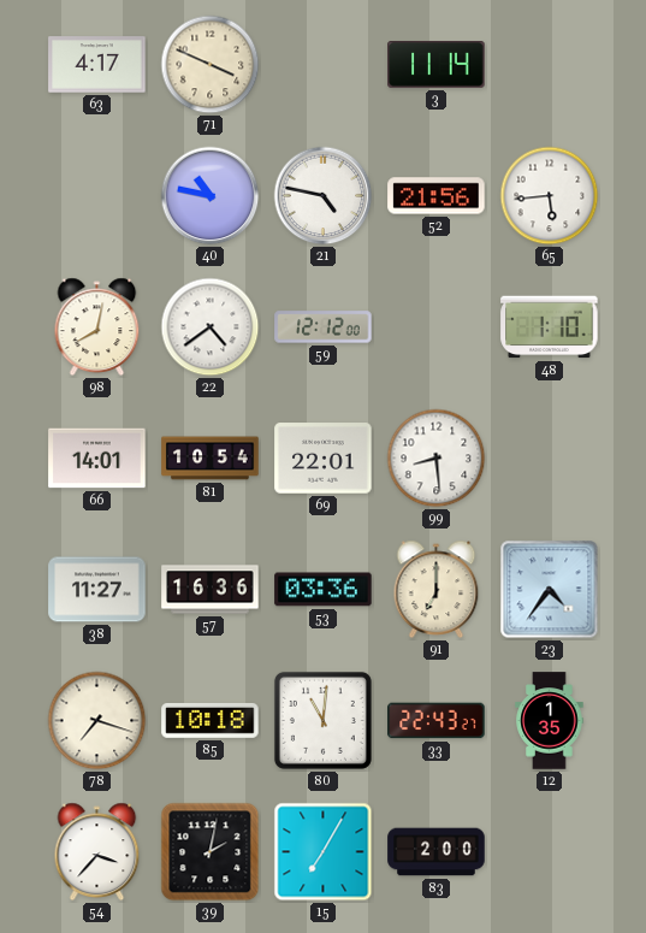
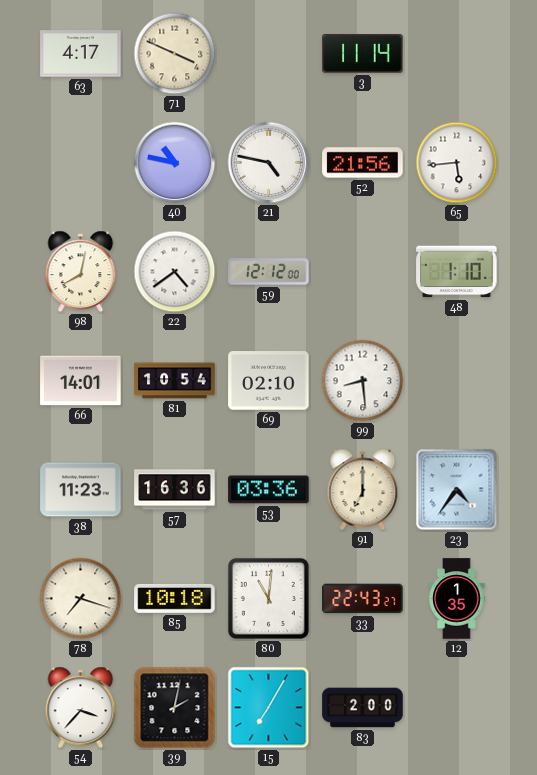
69: 22:01 -> 02:10
38: 11:27 -> 11:23
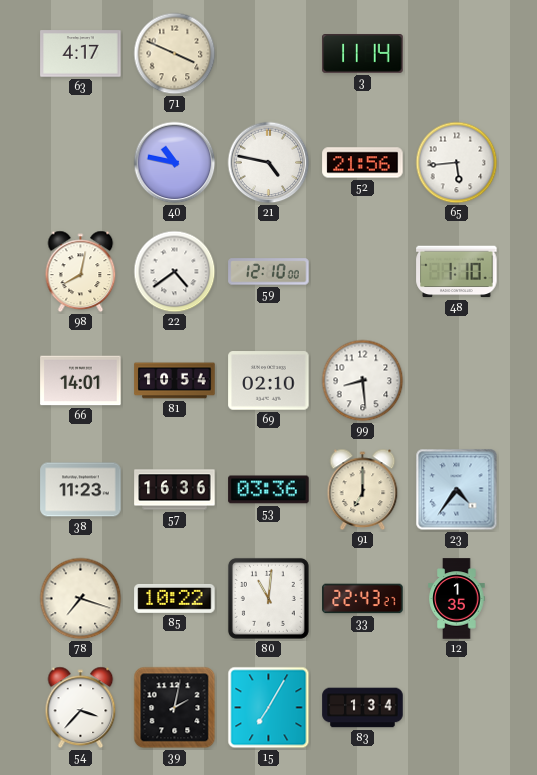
59: 12:12 -> 12:10
85: 10:18 -> 10:22
83: 2:00 -> 1:34
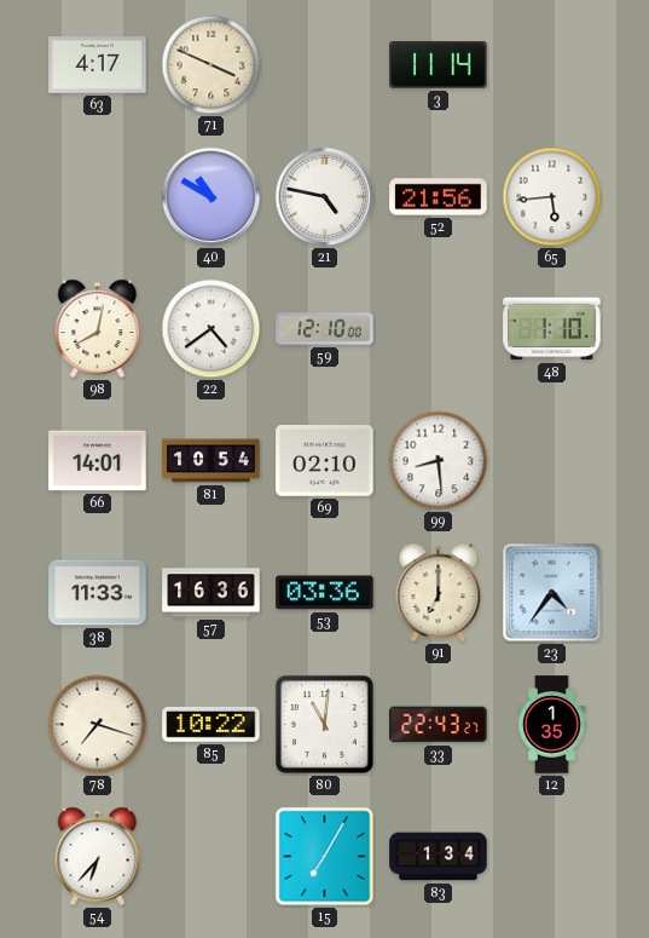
40: 10:47 -> 10:50
38: 11:23 -> 11:33
54: 3:37 -> 6:37
39: 2:02 -> none
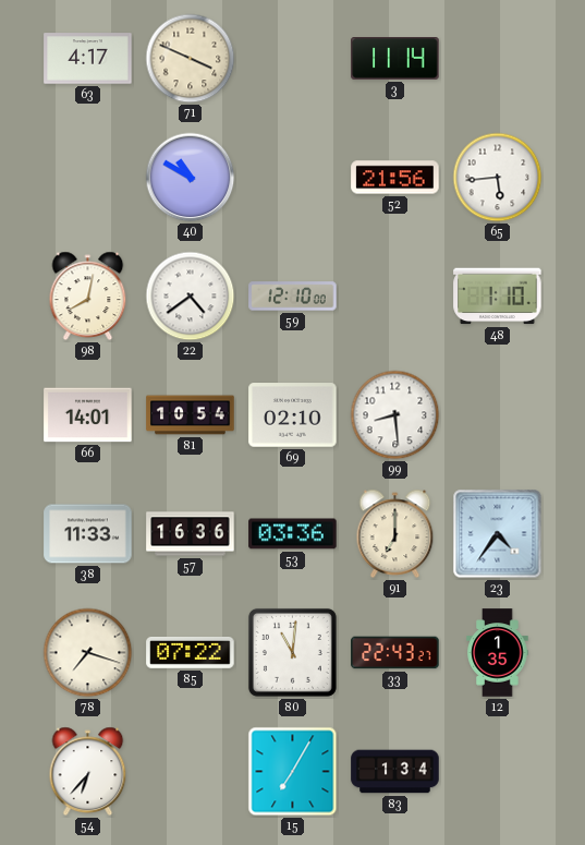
21: 4:47 -> none
85: 10:22 -> 07:22
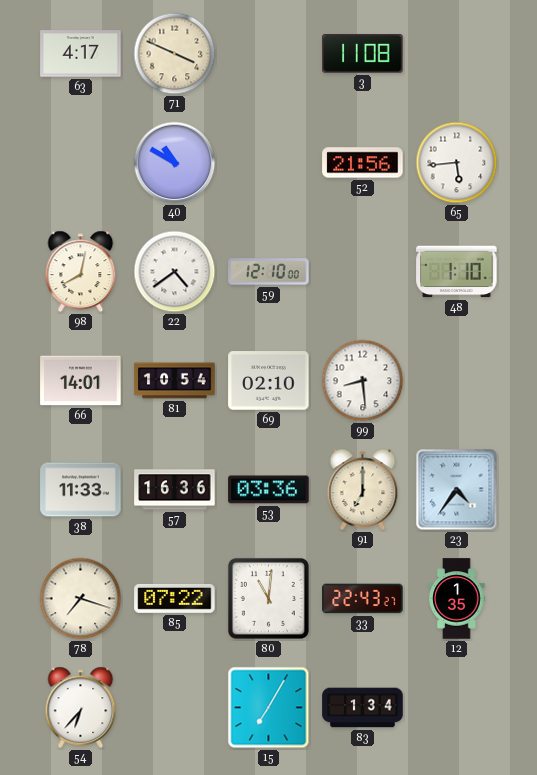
3: 11:14 -> 11:08
